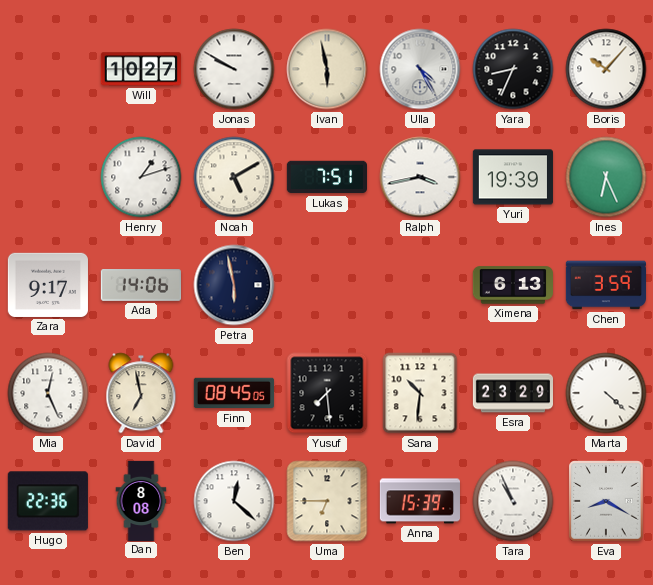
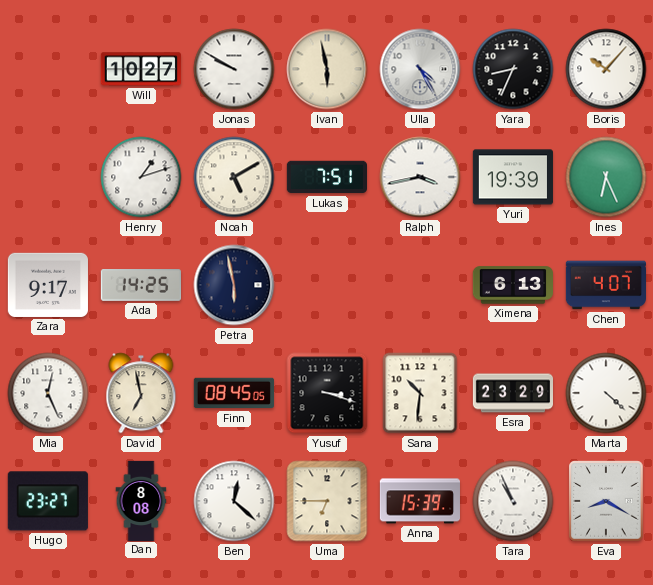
Ada: 14:06 -> 14:25
Chen: 3:59 -> 4:07
Yusuf: 7:29 -> 3:18
Hugo: 22:36 -> 23:27
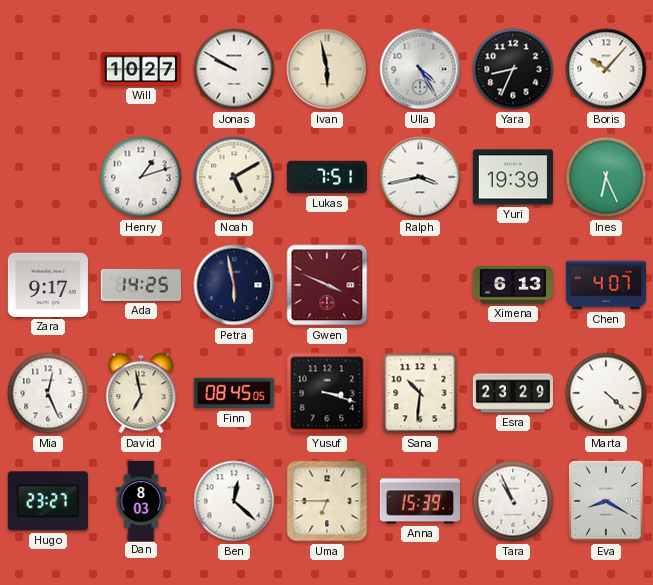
Gwen: none -> 3:49
Dan: 8:08 -> 8:03
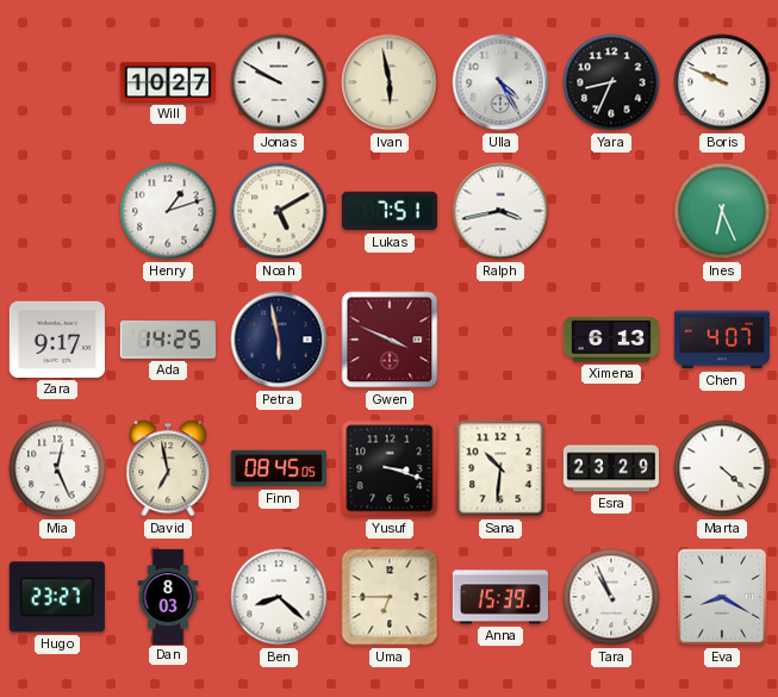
Boris: 10:07 -> 9:49
Yuri: 19:39 -> none
Ben: 12:22 -> 8:22
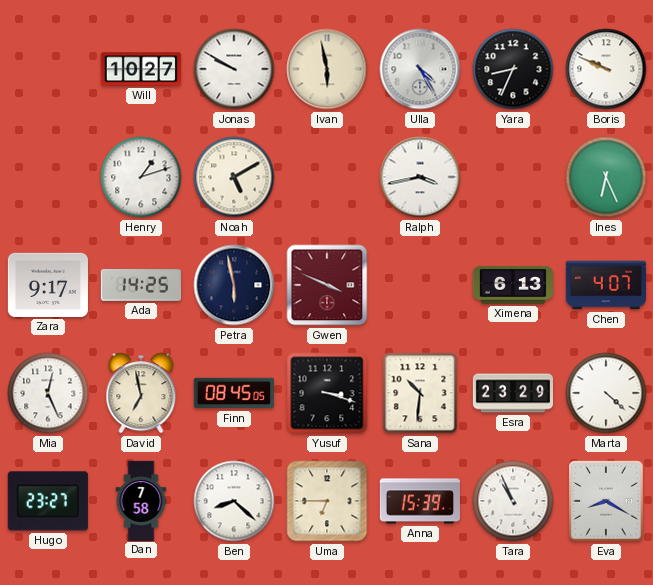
Lukas: 7:51 -> none
Dan: 8:03 -> 7:58
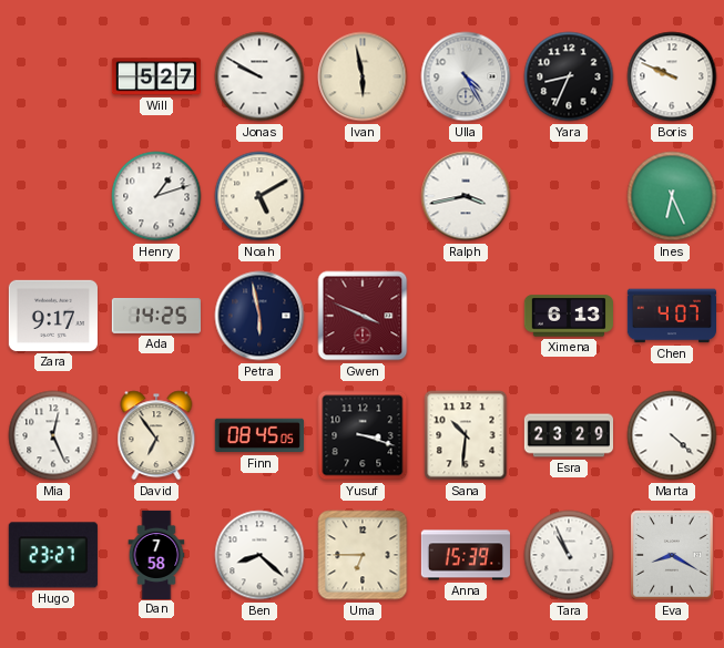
Will: 10:27 -> 5:27
David: 6:58 -> 6:54
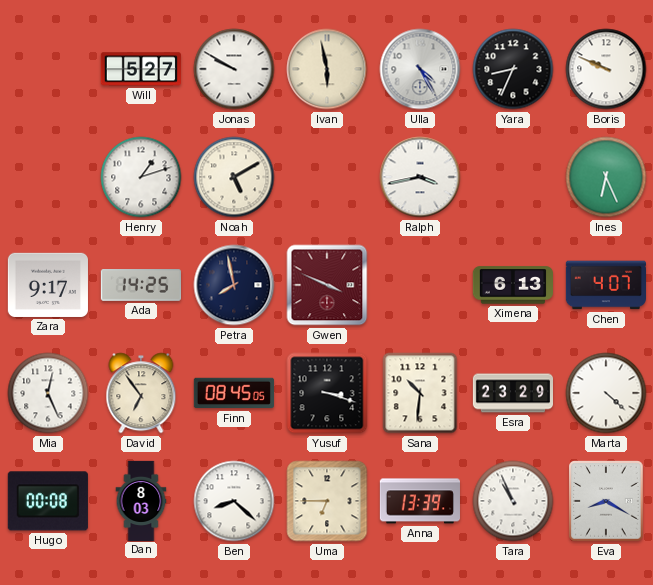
Petra: 5:58 -> 7:58
Hugo: 23:27 -> 00:08
Dan: 7:58 -> 8:03
Anna: 15:39 -> 13:39
